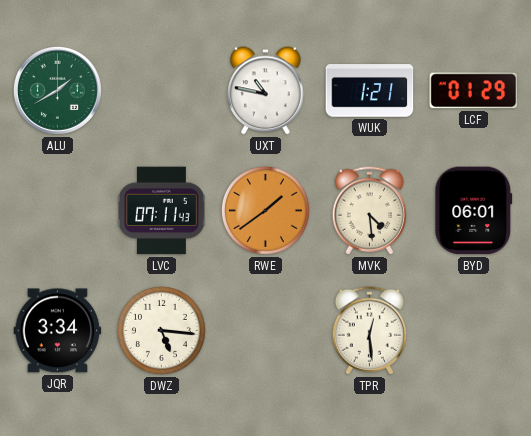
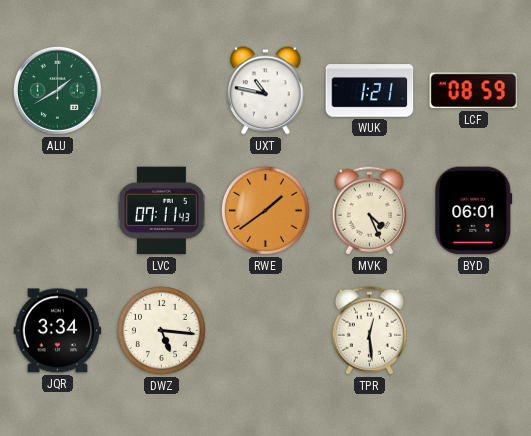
LCF: 01:29 -> 08:59
MVK: 4:29 -> 4:26
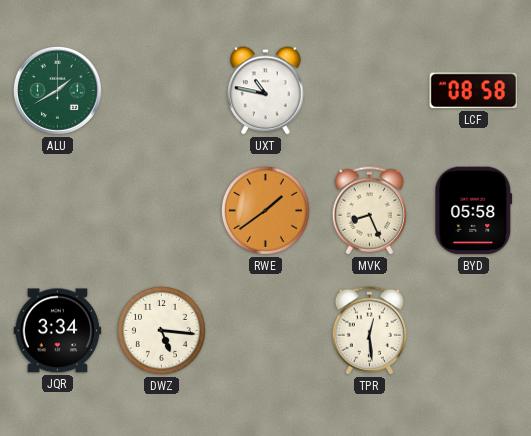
WUK: 1:21 -> none
LCF: 08:59 -> 08:58
LVC: 07:11 -> none
MVK: 4:26 -> 8:26
BYD: 06:01 -> 05:58
